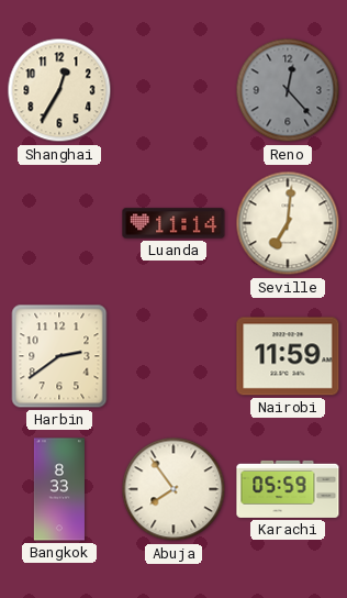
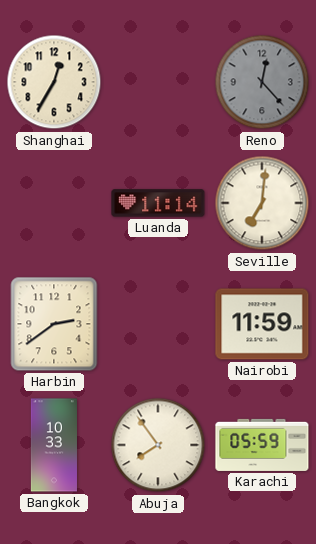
Bangkok: 8:33 -> 10:33
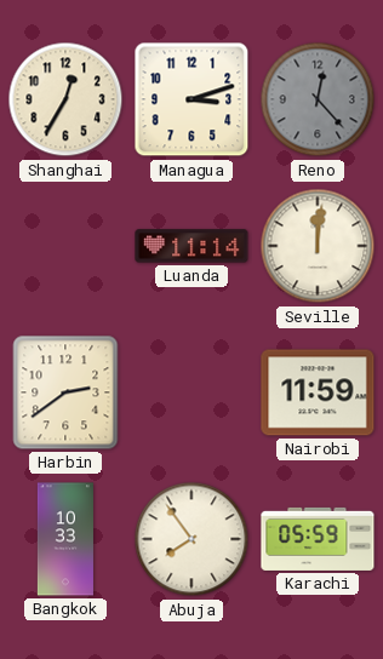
Managua: none -> 3:12
Seville: 7:01 -> 12:01
